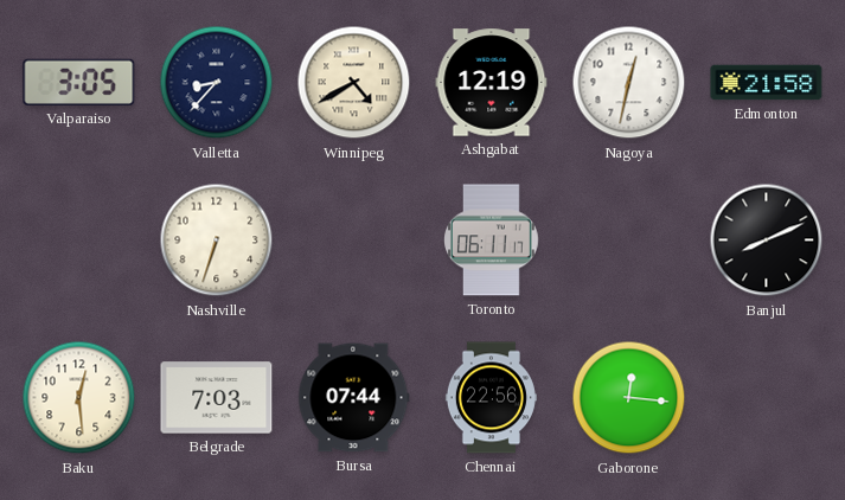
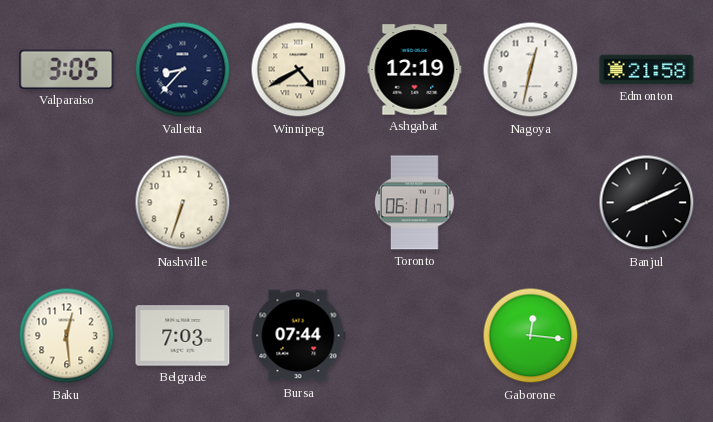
Chennai: 22:56 -> none
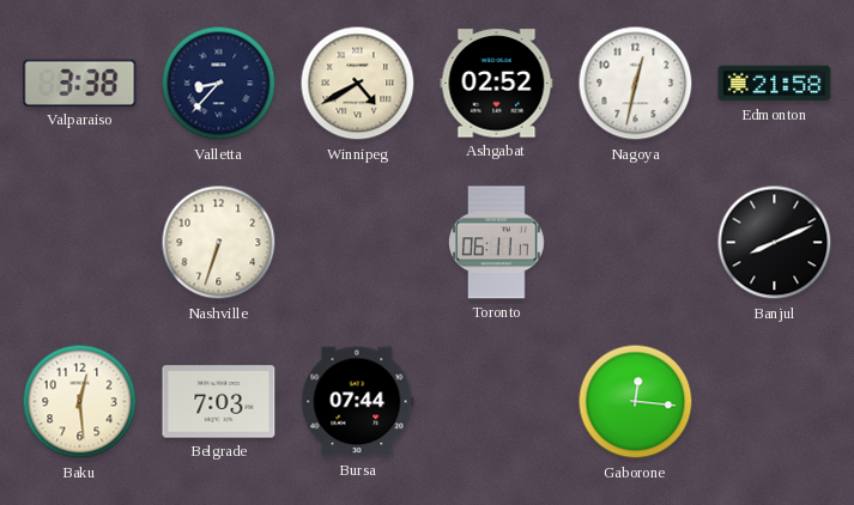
Valparaiso: 3:05 -> 3:38
Ashgabat: 12:19 -> 02:52
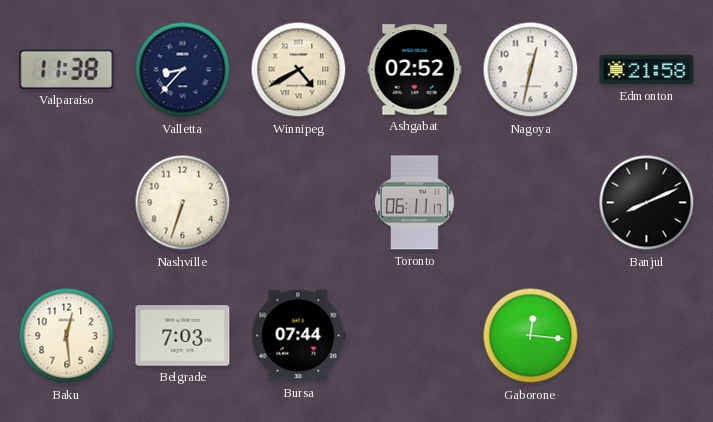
Valparaiso: 3:38 -> 11:38
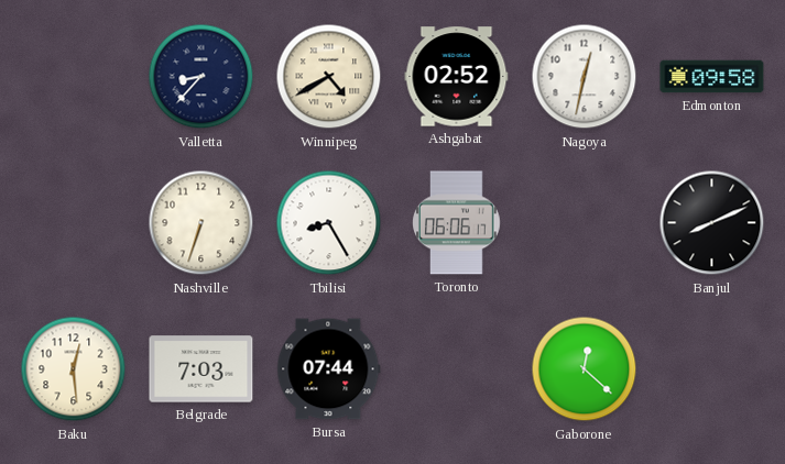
Valparaiso: 11:38 -> none
Edmonton: 21:58 -> 09:58
Tbilisi: none -> 8:25
Toronto: 06:11 -> 06:06
Gaborone: 12:16 -> 12:22
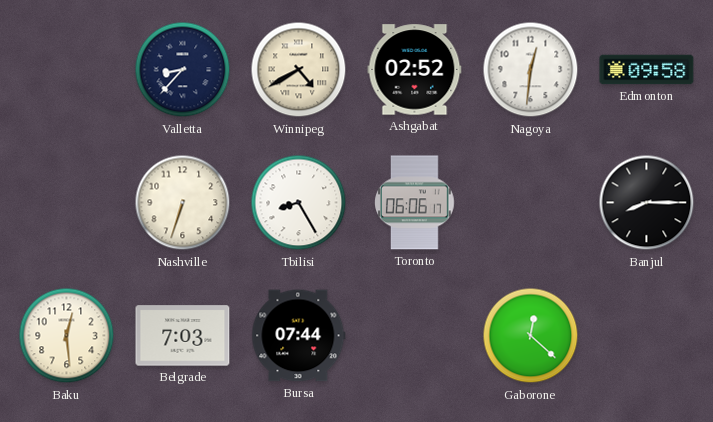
Nagoya: 12:32 -> 12:31
Banjul: 8:11 -> 8:15
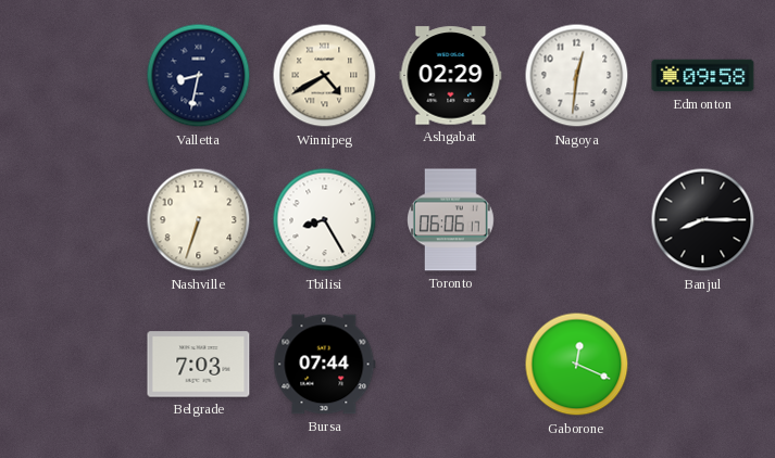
Valletta: 8:37 -> 8:32
Ashgabat: 02:52 -> 02:29
Baku: 12:29 -> none
Gaborone: 12:22 -> 12:19
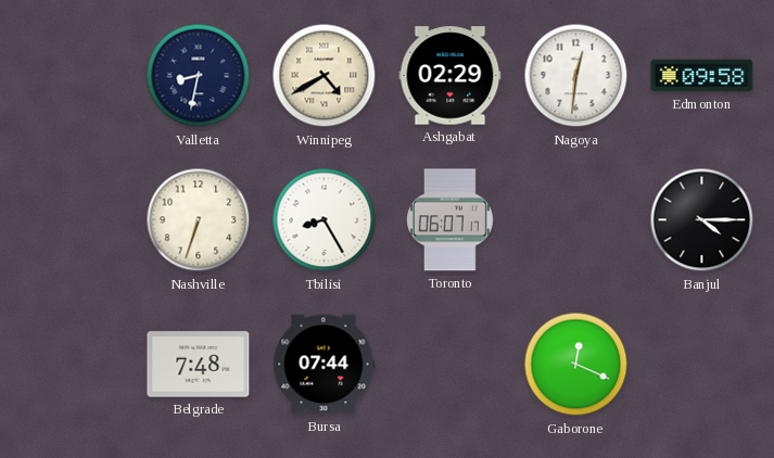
Toronto: 06:06 -> 06:07
Banjul: 8:15 -> 4:15
Belgrade: 7:03 -> 7:48
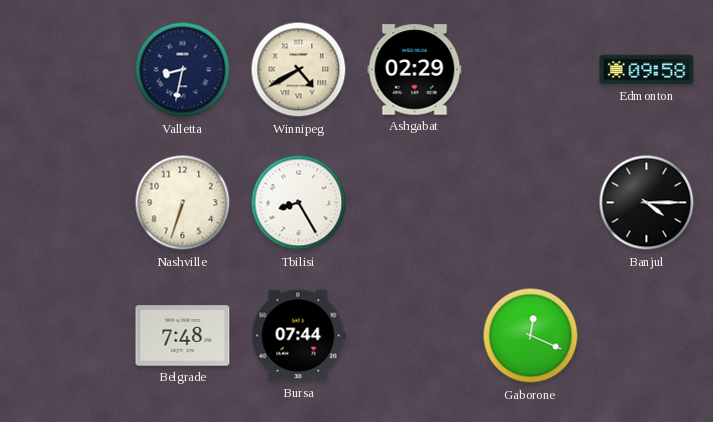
Nagoya: 12:31 -> none
Toronto: 06:07 -> none
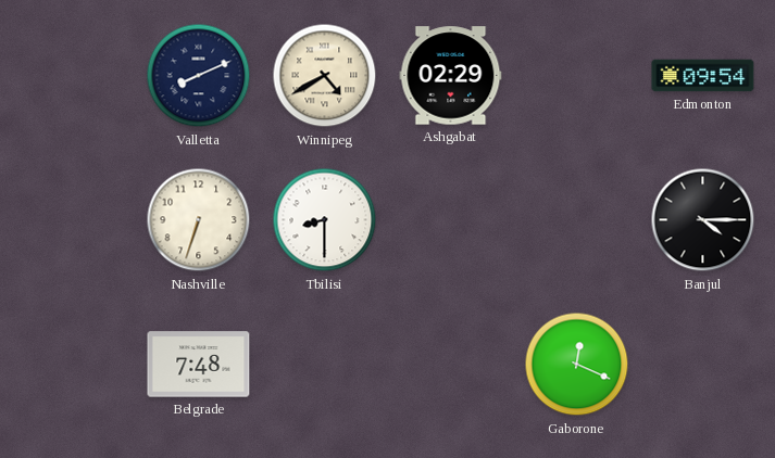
Valletta: 8:32 -> 8:11
Edmonton: 09:58 -> 09:54
Tbilisi: 8:25 -> 8:30
Bursa: 07:44 -> none
